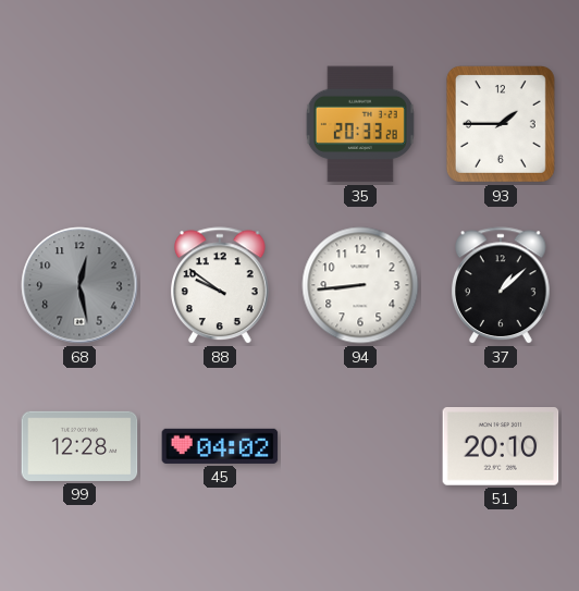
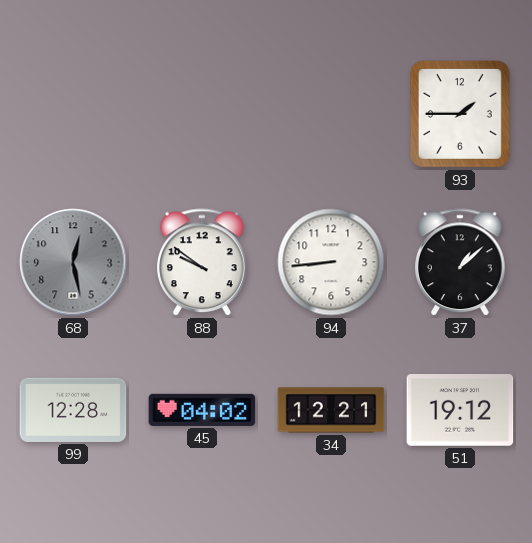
35: 20:33 -> none
34: none -> 12:21
51: 20:10 -> 19:12
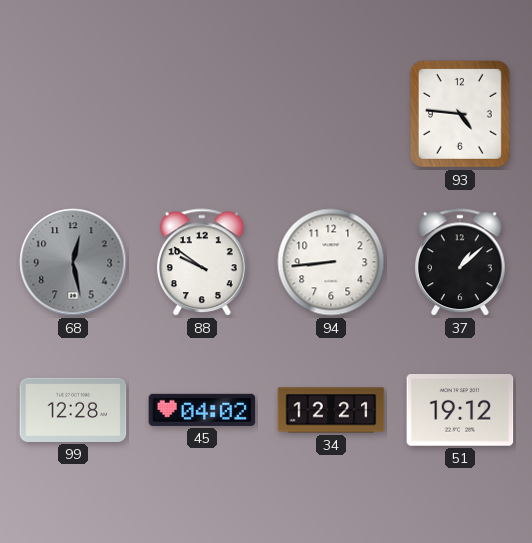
93: 1:45 -> 4:46
